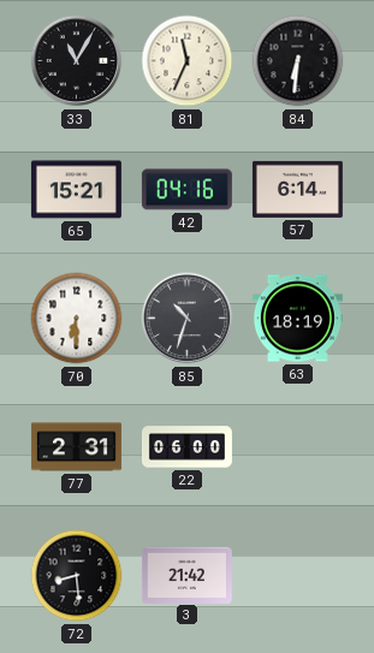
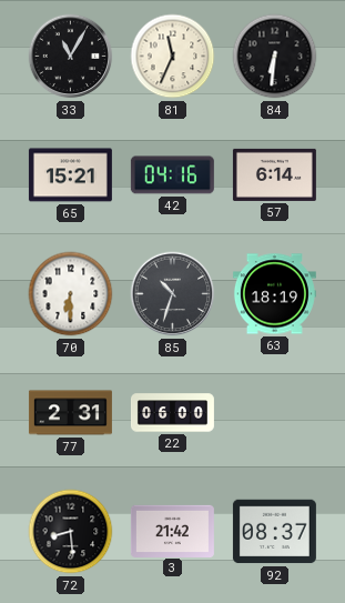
92: none -> 08:37
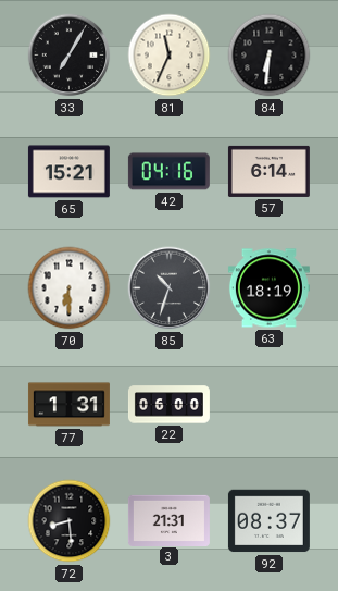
33: 11:05 -> 7:05
77: 2:31 -> 1:31
3: 21:42 -> 21:31
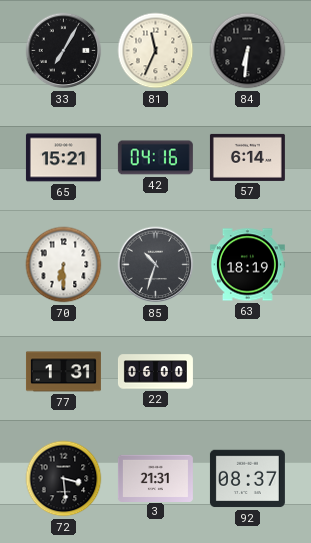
72: 8:29 -> 3:29
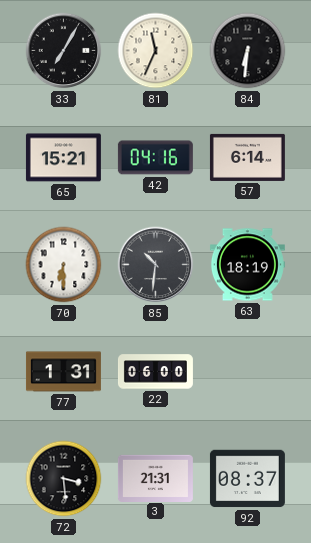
85: 10:33 -> 10:31
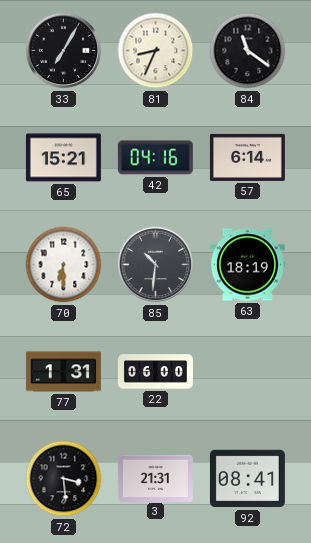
81: 11:34 -> 8:34
84: 6:31 -> 11:21
92: 08:37 -> 08:41
